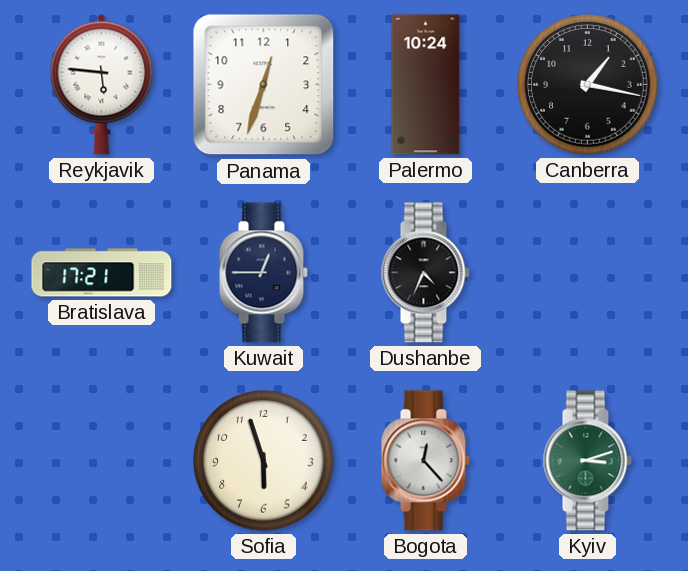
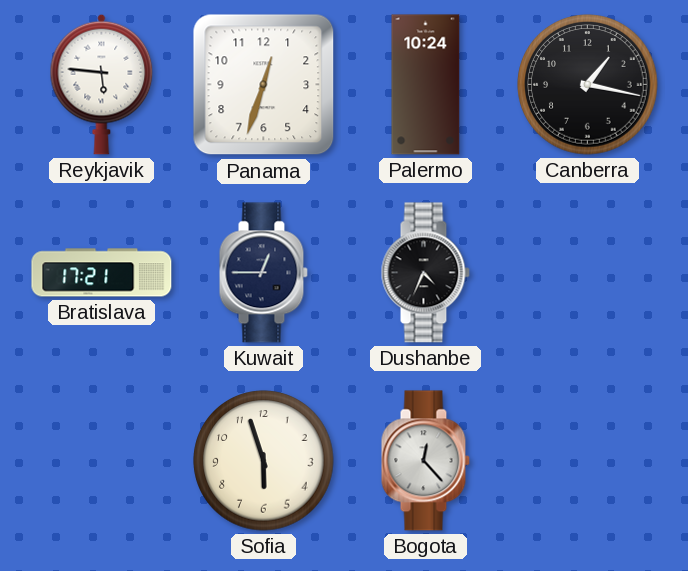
Kyiv: 3:12 -> none
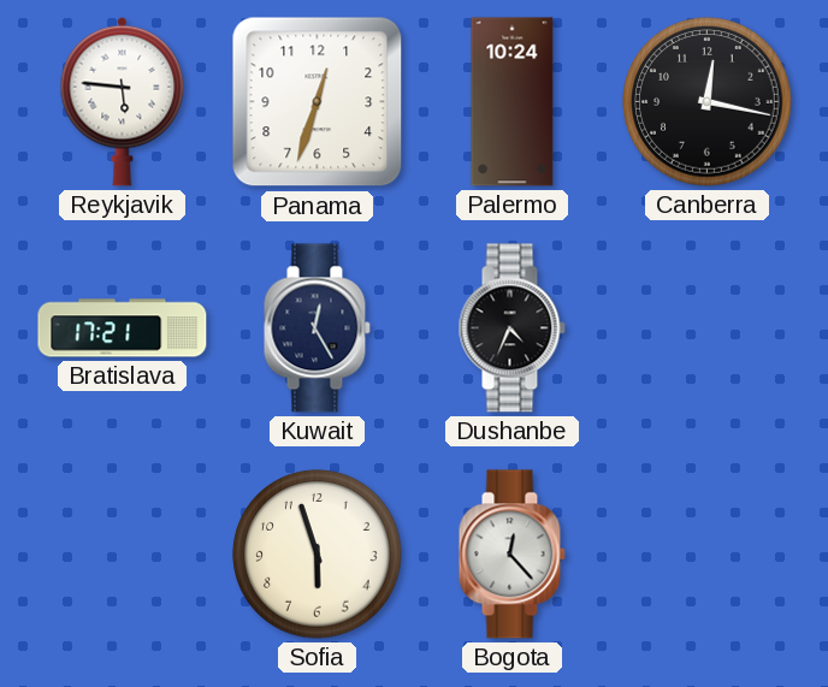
Canberra: 1:17 -> 12:17
Kuwait: 12:45 -> 12:25
